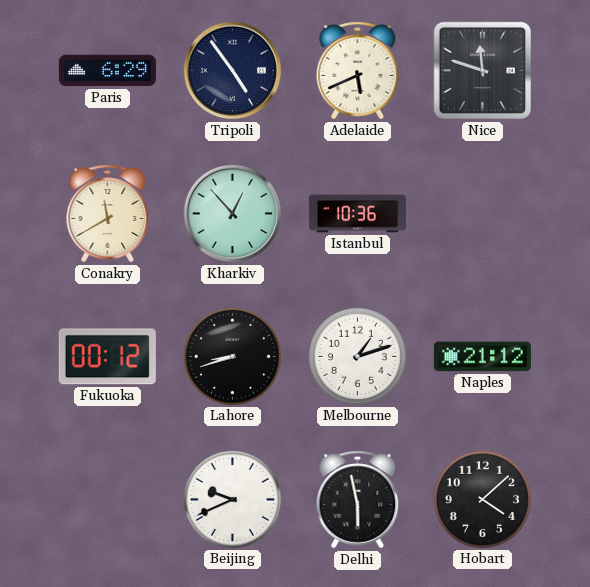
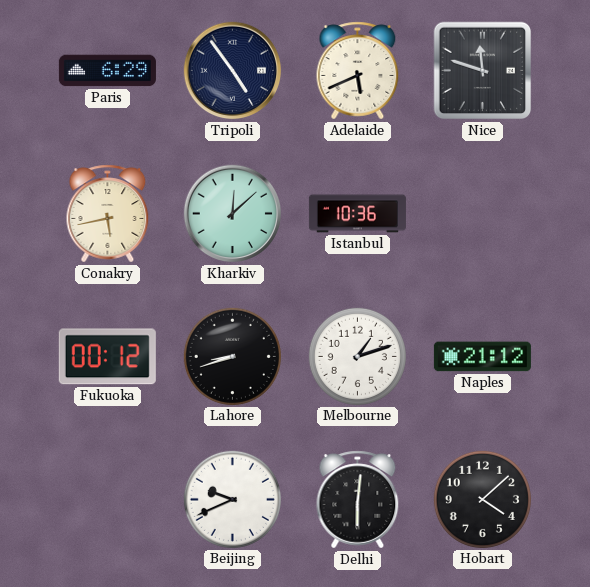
Conakry: 11:40 -> 5:43
Kharkiv: 12:53 -> 12:08
Delhi: 5:58 -> 6:01
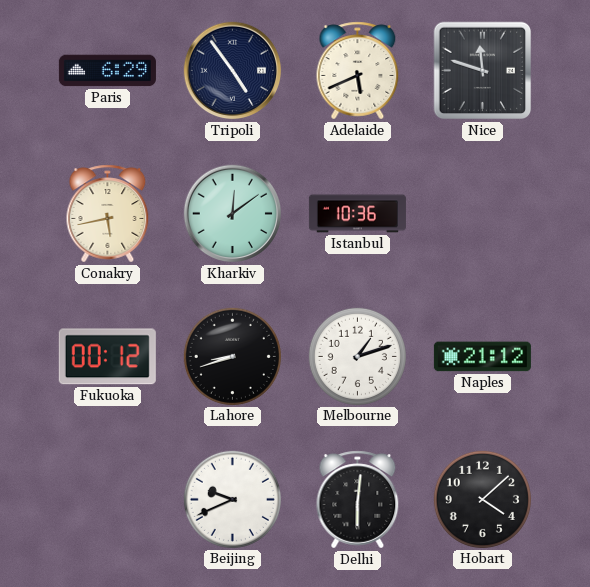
Kharkiv: 12:08 -> 12:09
